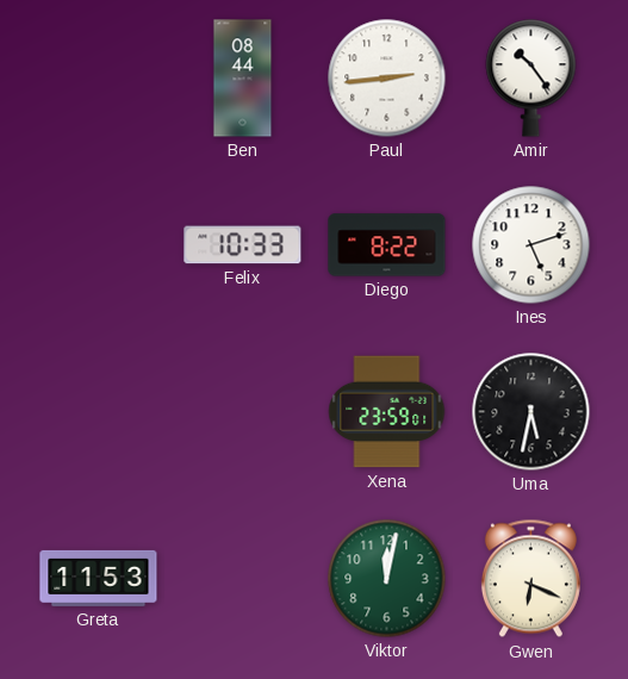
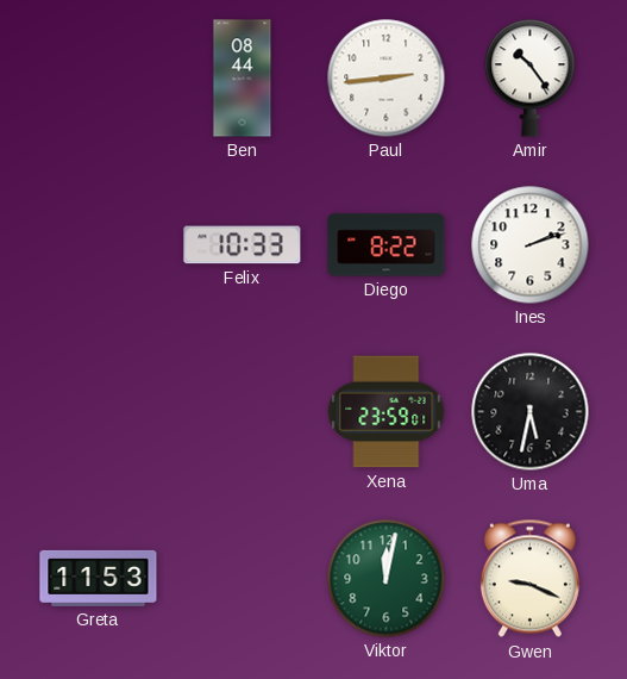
Ines: 5:12 -> 2:12
Gwen: 6:19 -> 9:19
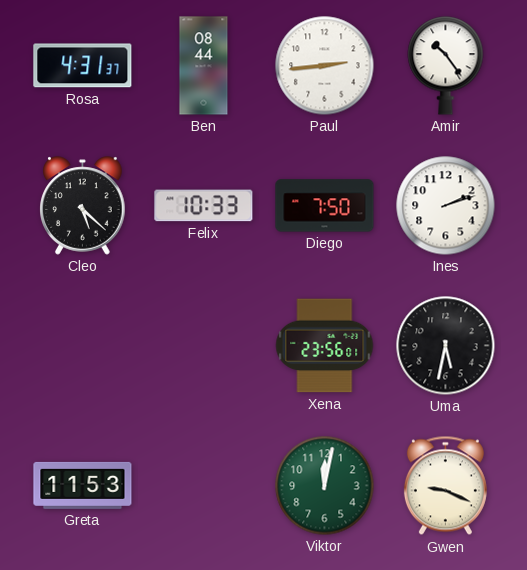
Rosa: none -> 4:31
Cleo: none -> 5:22
Diego: 8:22 -> 7:50
Xena: 23:59 -> 23:56
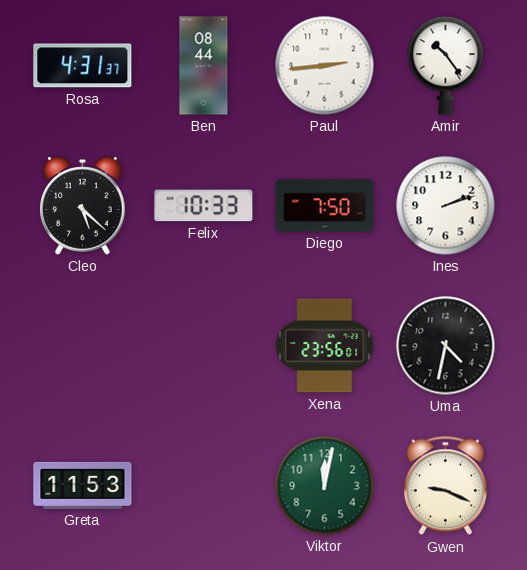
Uma: 5:32 -> 4:32
